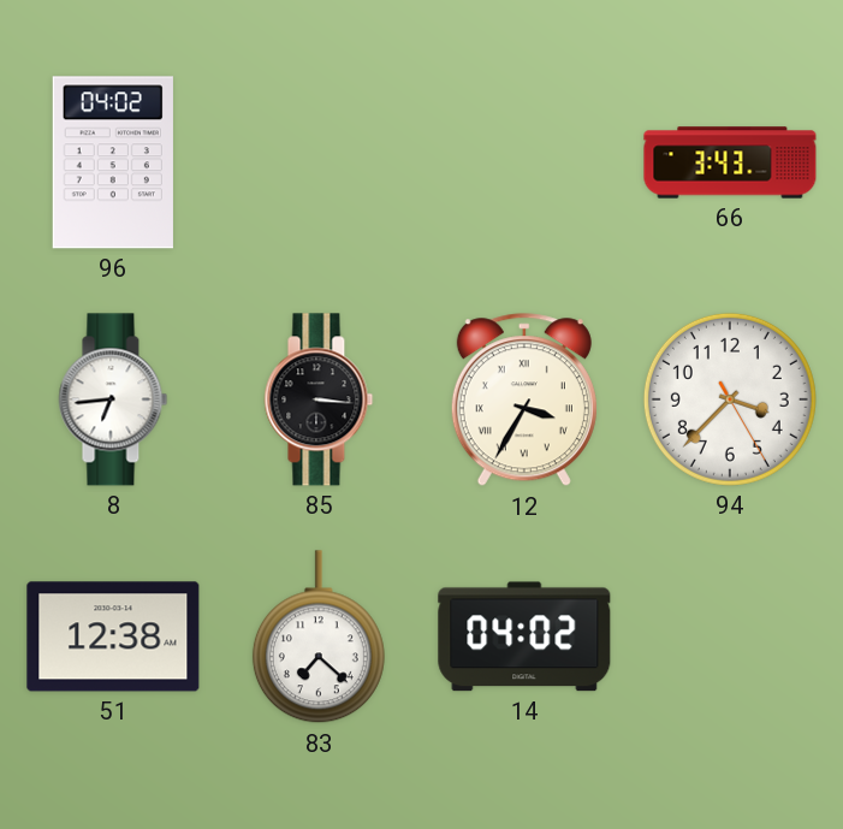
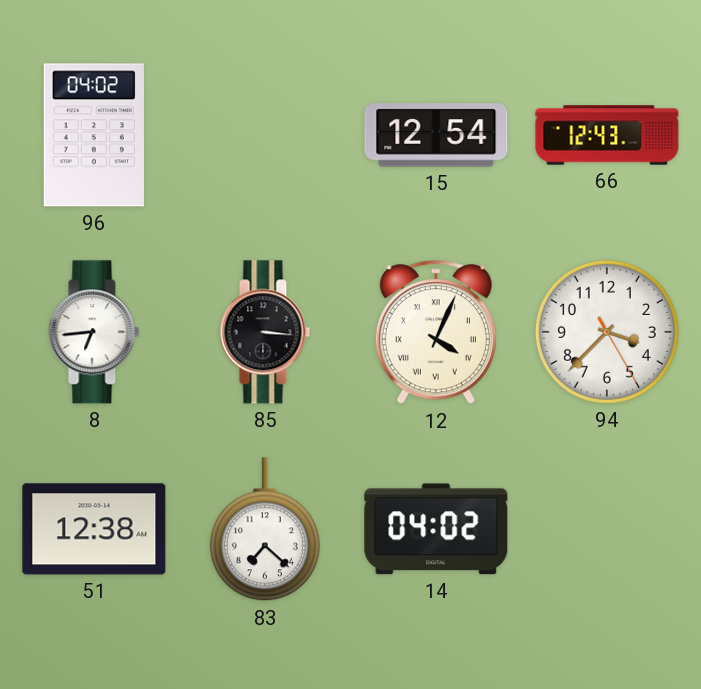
15: none -> 12:54
66: 3:43 -> 12:43
12: 3:35 -> 4:04
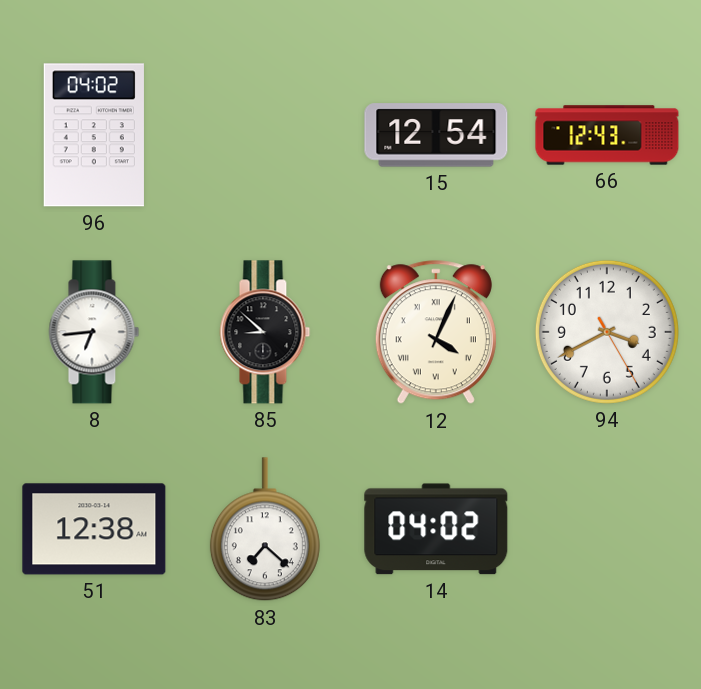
85: 3:16 -> 8:52
94: 3:37 -> 3:40
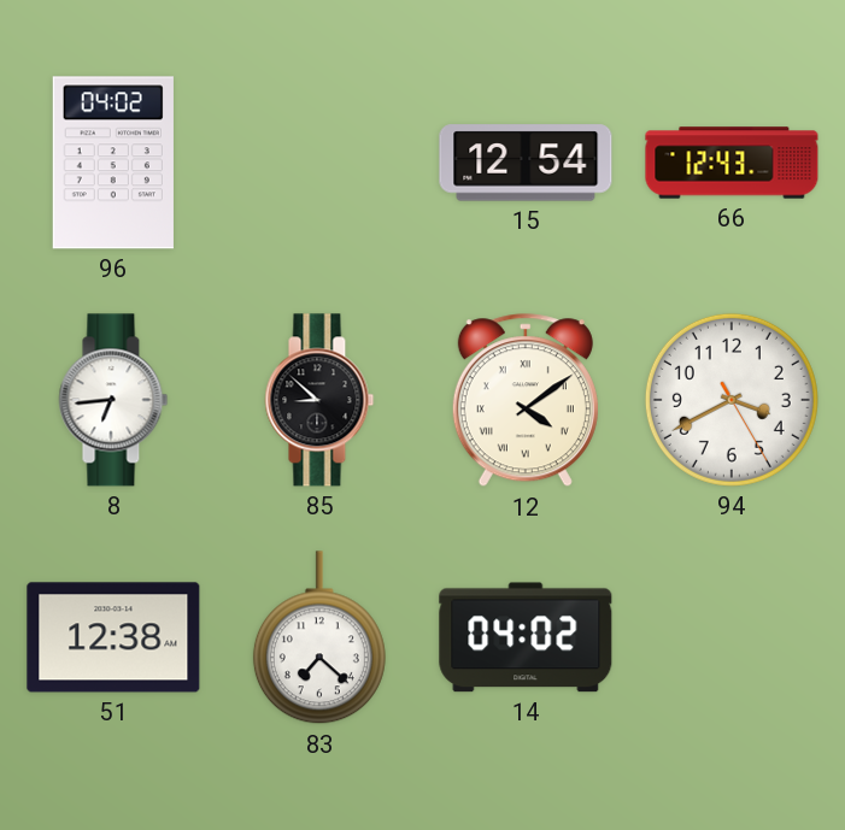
12: 4:04 -> 4:09
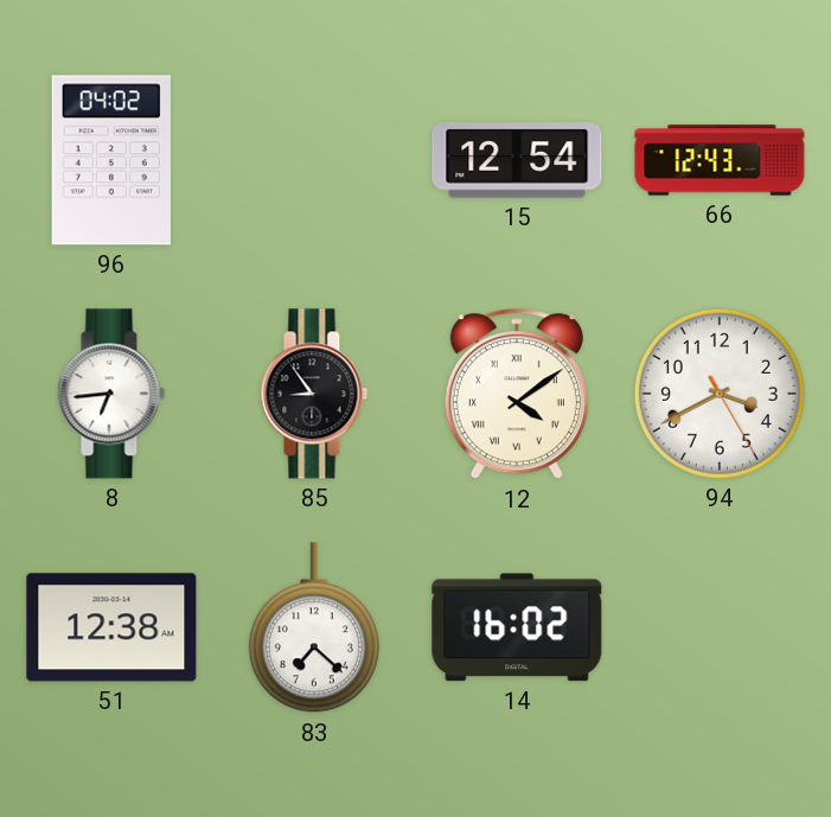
85: 8:52 -> 8:54
14: 04:02 -> 16:02
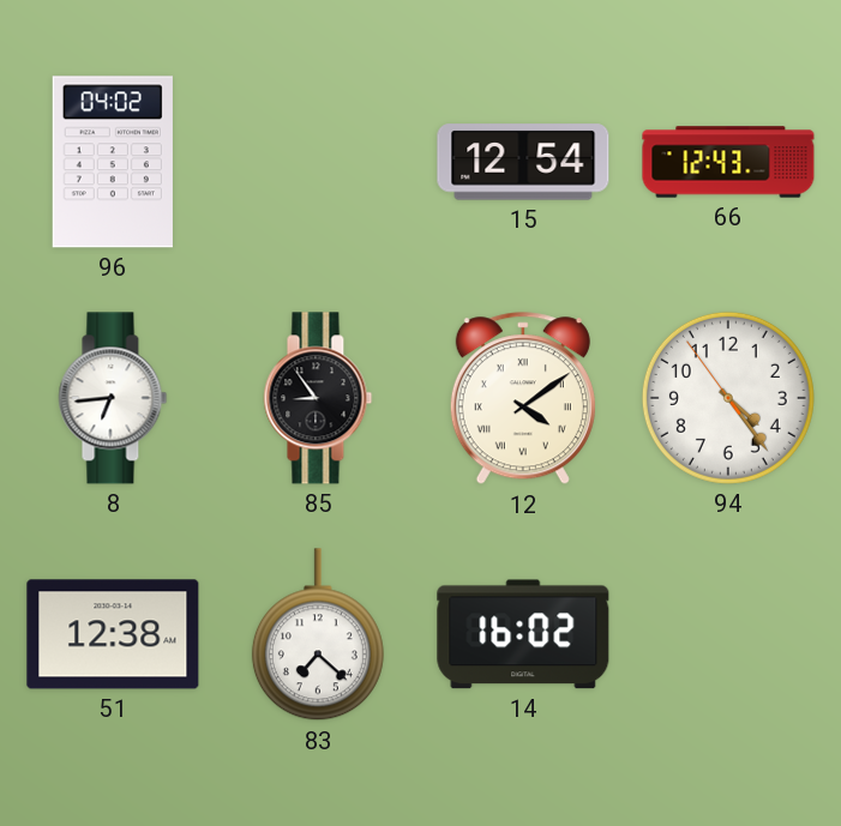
94: 3:40 -> 4:23
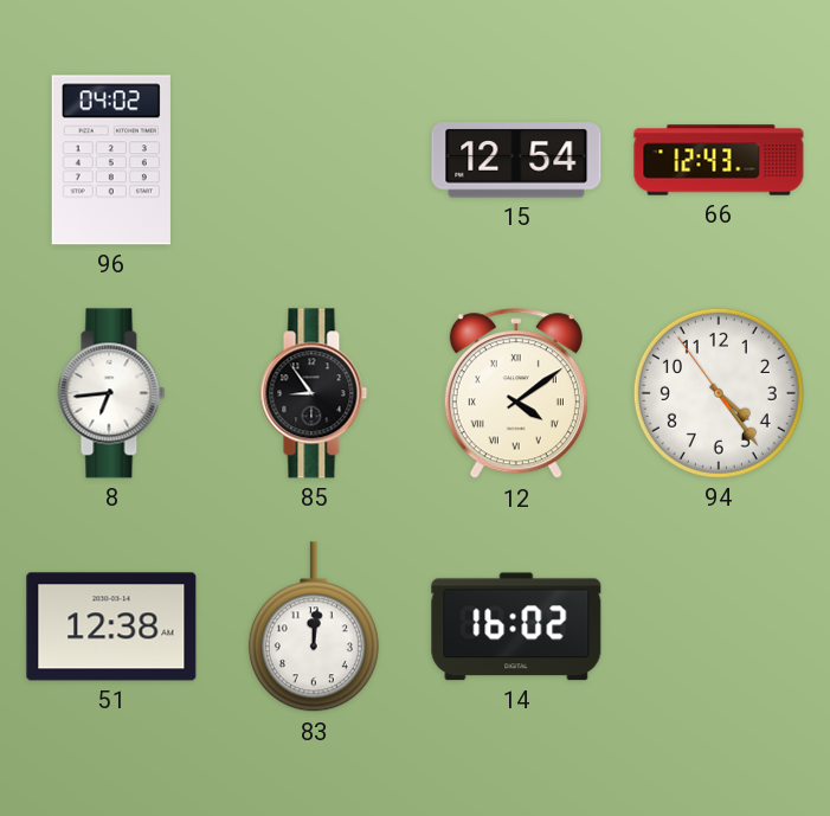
83: 7:22 -> 12:01
